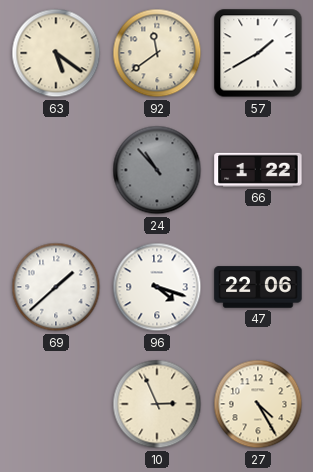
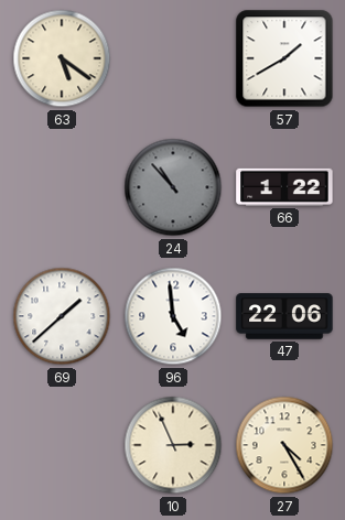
92: 11:39 -> none
96: 4:18 -> 4:59
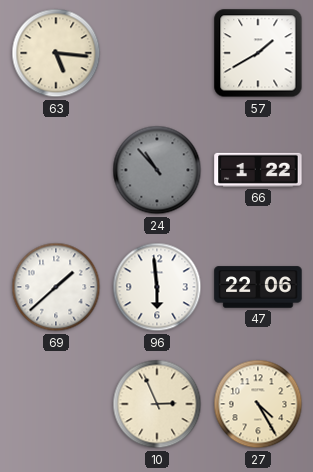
63: 5:21 -> 5:16
96: 4:59 -> 5:59
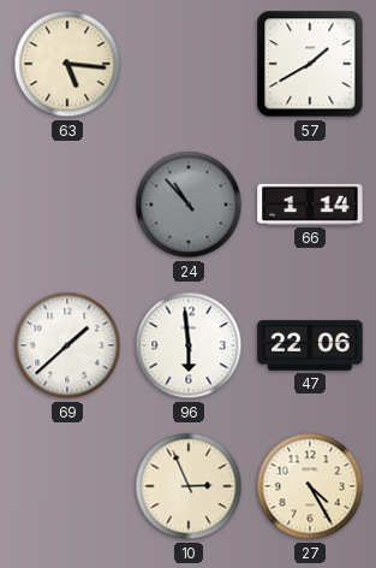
66: 1:22 -> 1:14
